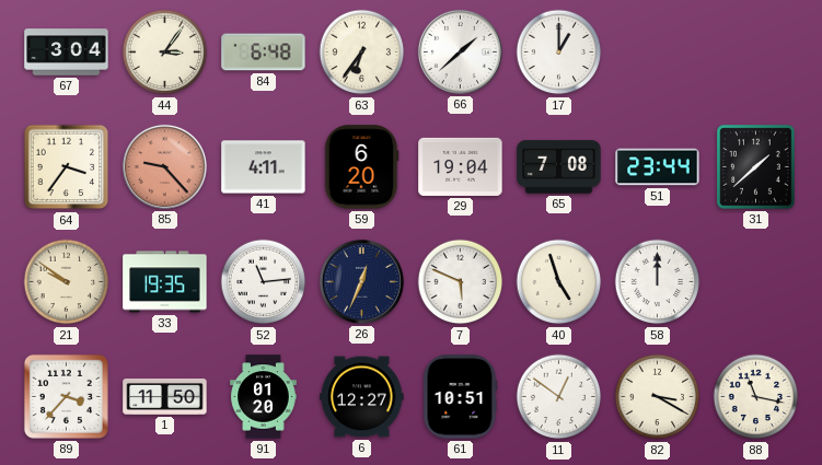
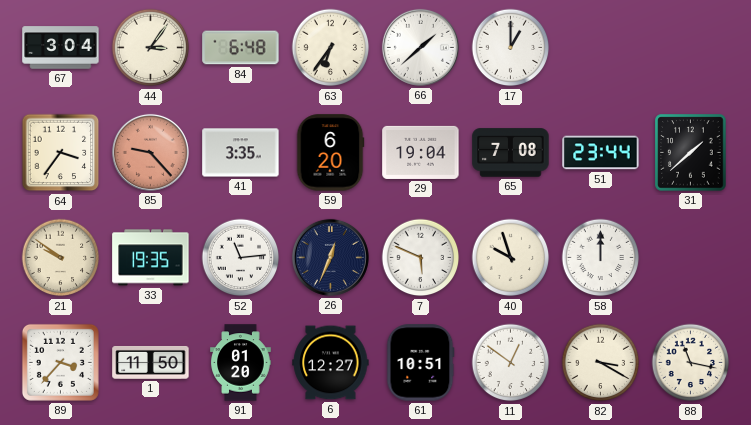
41: 4:11 -> 3:35
40: 4:57 -> 9:57
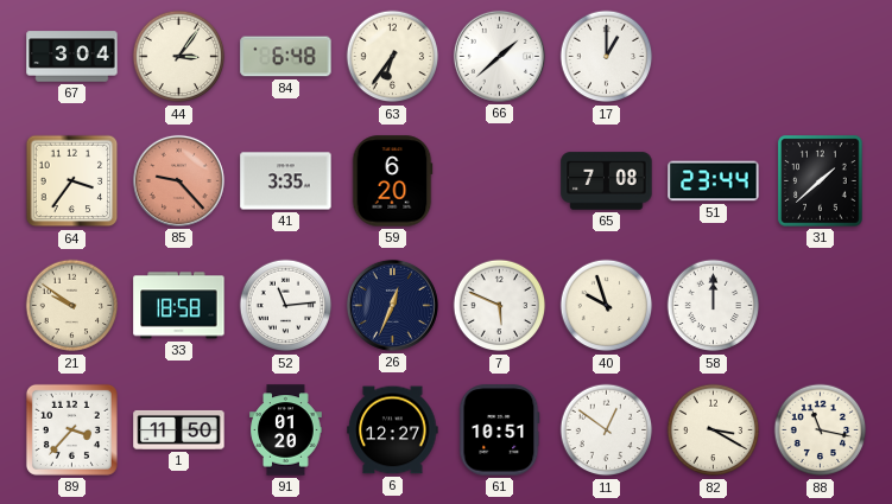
29: 19:04 -> none
33: 19:35 -> 18:58
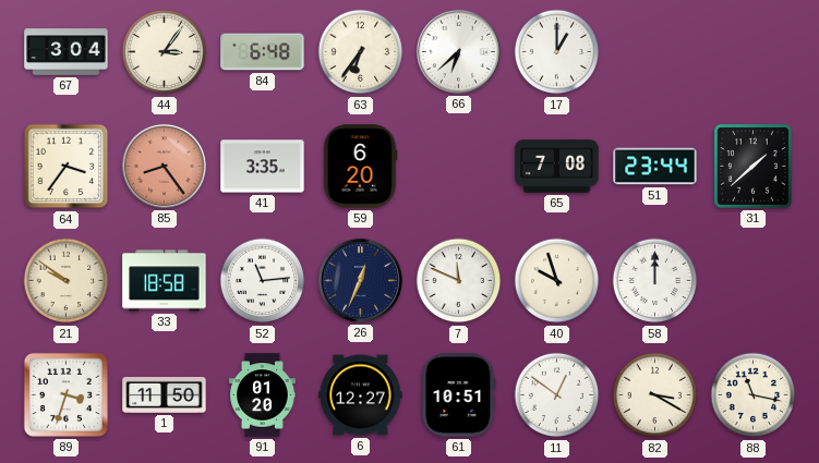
66: 1:38 -> 6:38
85: 9:23 -> 8:24
7: 5:49 -> 11:49
89: 3:37 -> 3:33
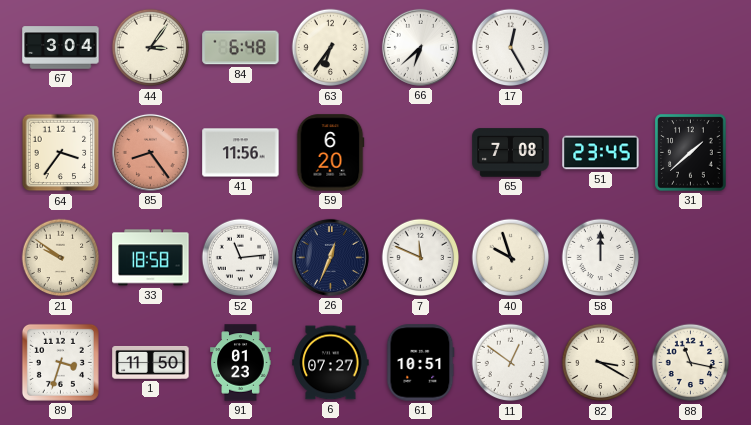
17: 1:00 -> 12:25
41: 3:35 -> 11:56
51: 23:44 -> 23:45
91: 01:20 -> 01:23
6: 12:27 -> 07:27
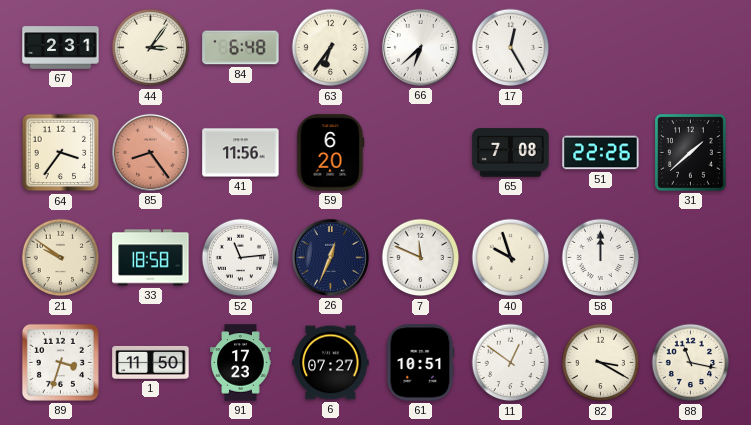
67: 3:04 -> 2:31
51: 23:45 -> 22:26
91: 01:23 -> 17:23
